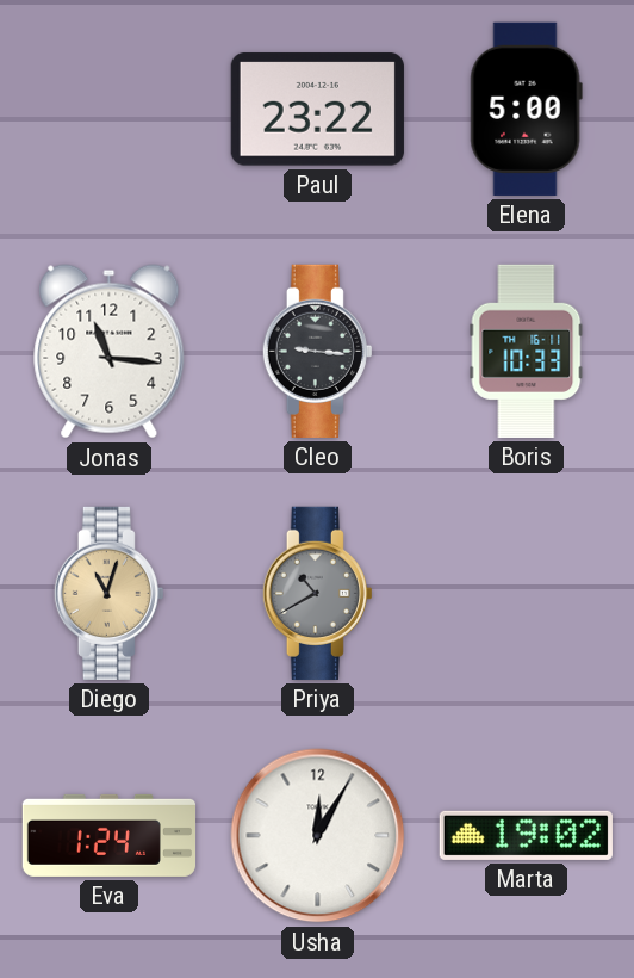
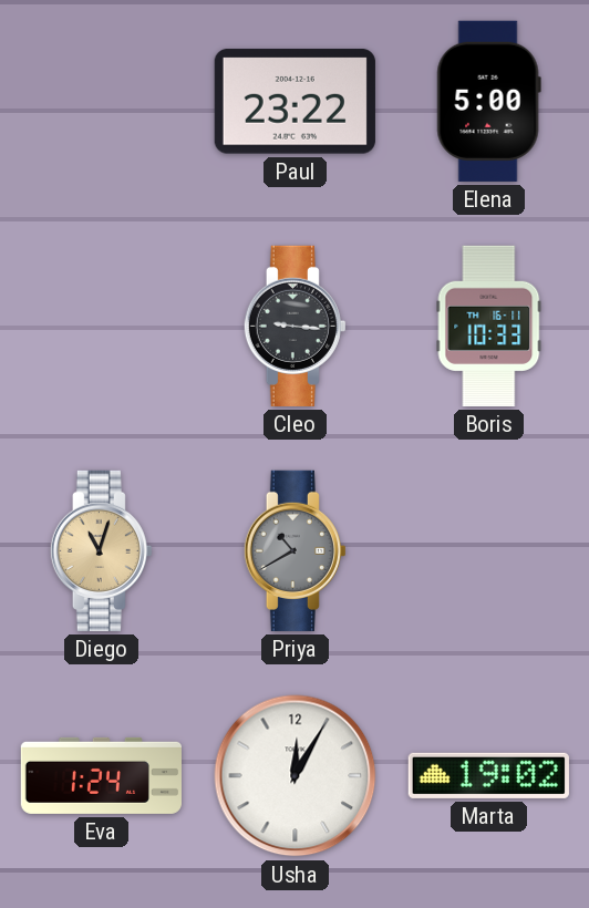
Jonas: 11:16 -> none
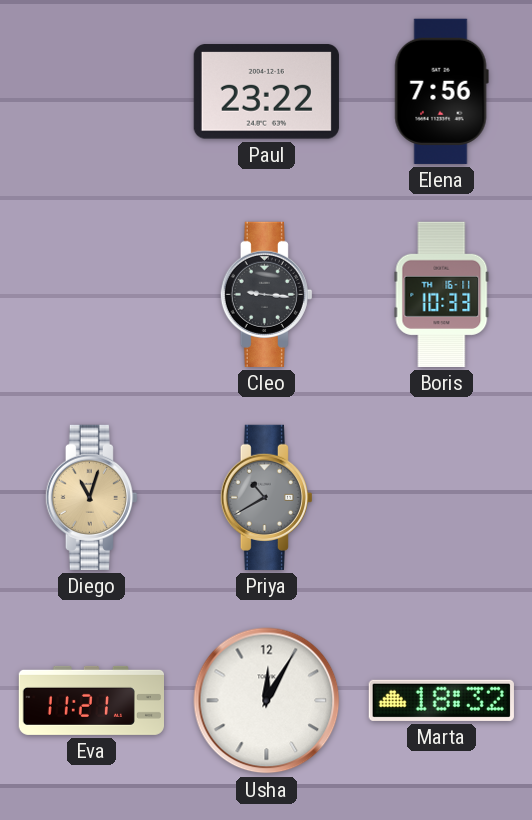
Elena: 5:00 -> 7:56
Eva: 1:24 -> 11:21
Marta: 19:02 -> 18:32
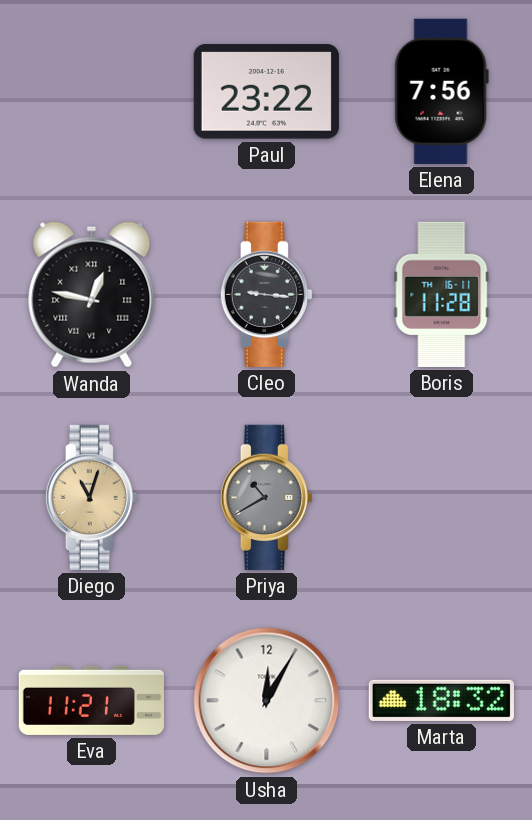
Wanda: none -> 12:47
Boris: 10:33 -> 11:28
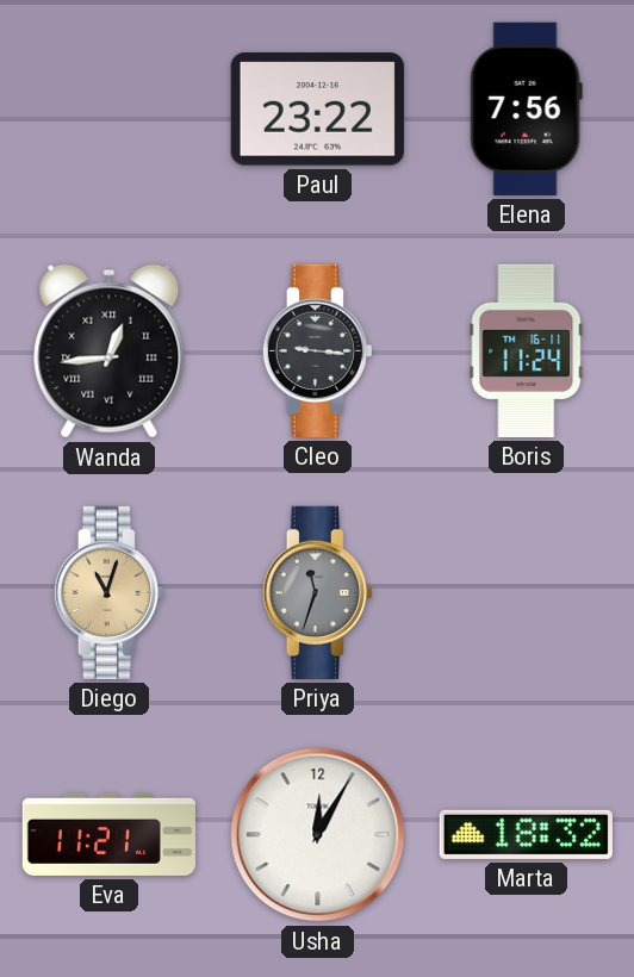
Wanda: 12:47 -> 12:44
Boris: 11:28 -> 11:24
Priya: 10:40 -> 11:33
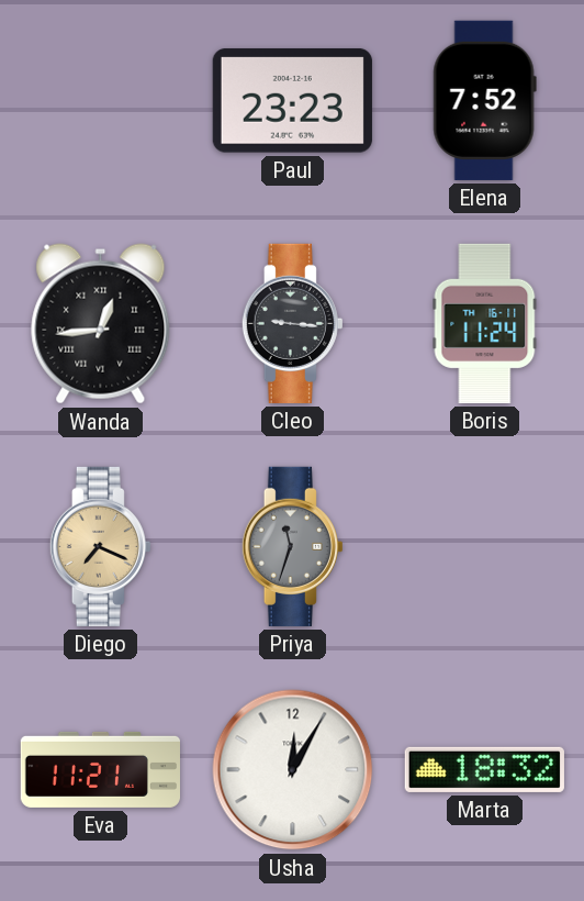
Paul: 23:22 -> 23:23
Elena: 7:56 -> 7:52
Diego: 11:03 -> 7:19
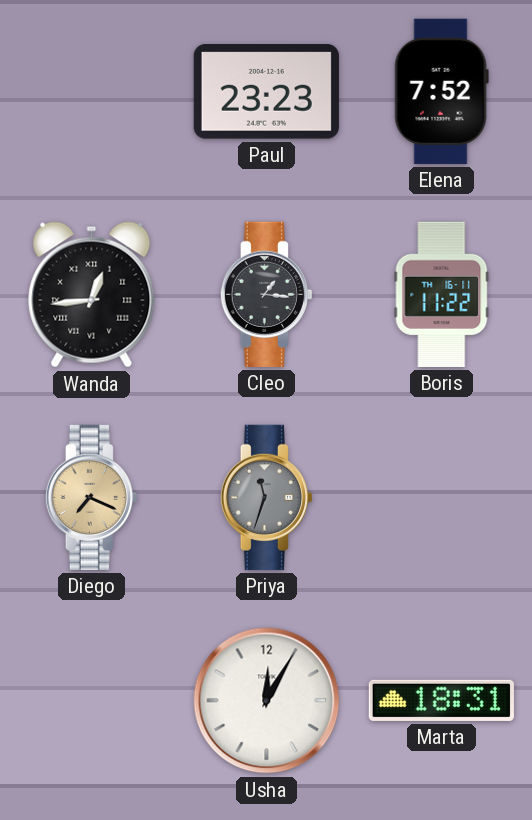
Cleo: 9:16 -> 1:16
Boris: 11:24 -> 11:22
Eva: 11:21 -> none
Marta: 18:32 -> 18:31
